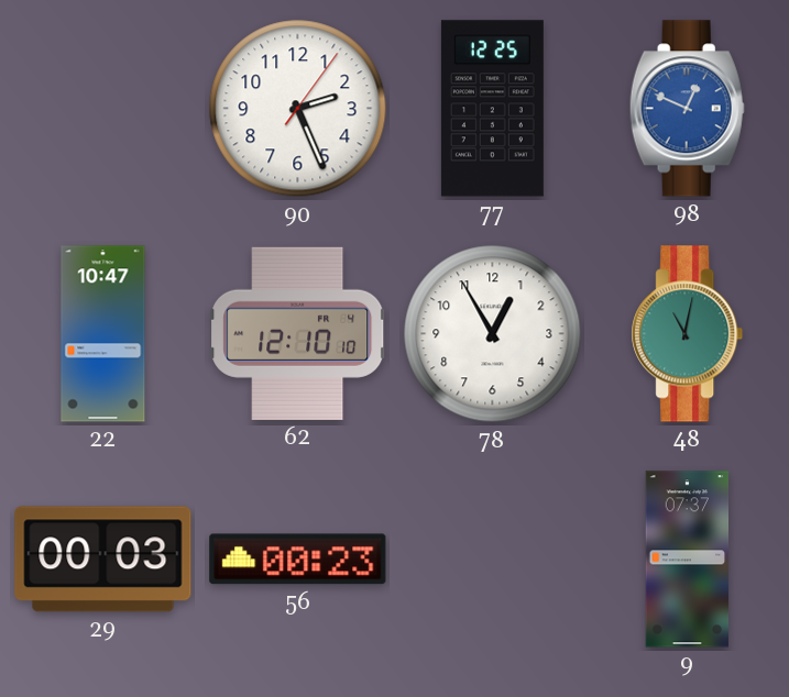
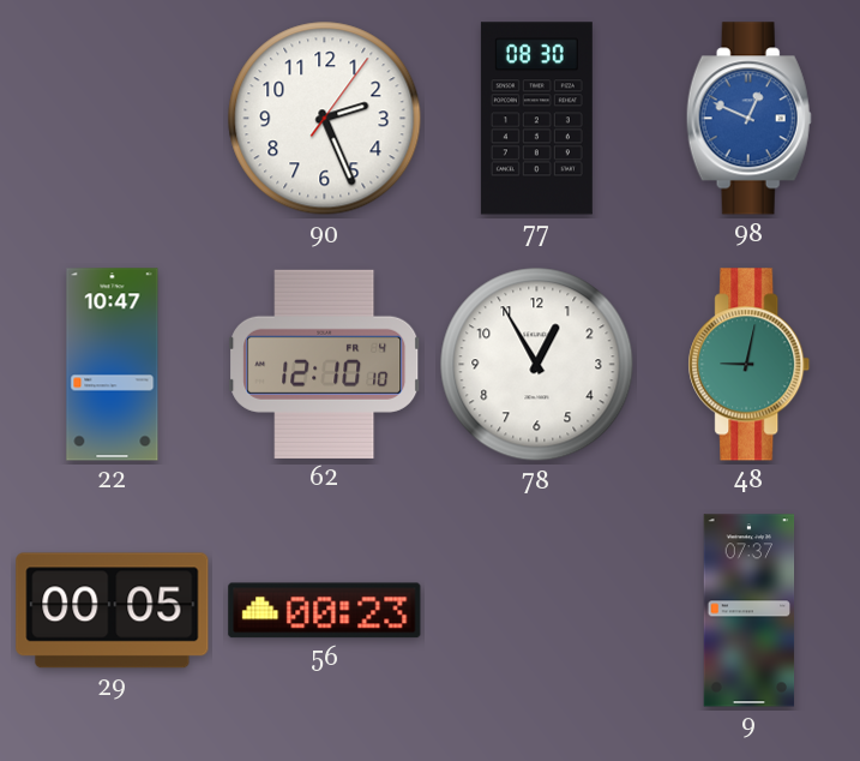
77: 12:25 -> 08:30
48: 11:02 -> 9:02
29: 00:03 -> 00:05
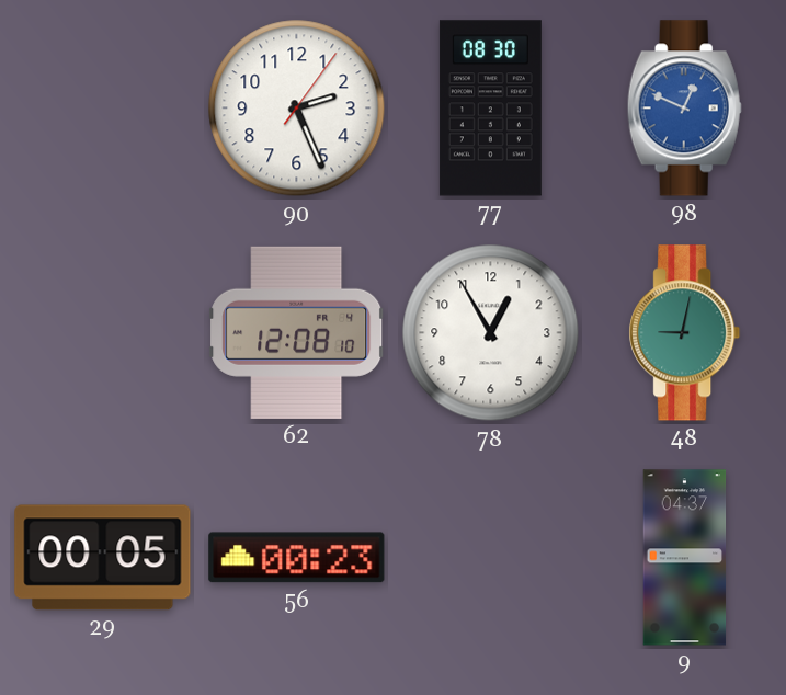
22: 10:47 -> none
62: 12:10 -> 12:08
9: 07:37 -> 04:37
